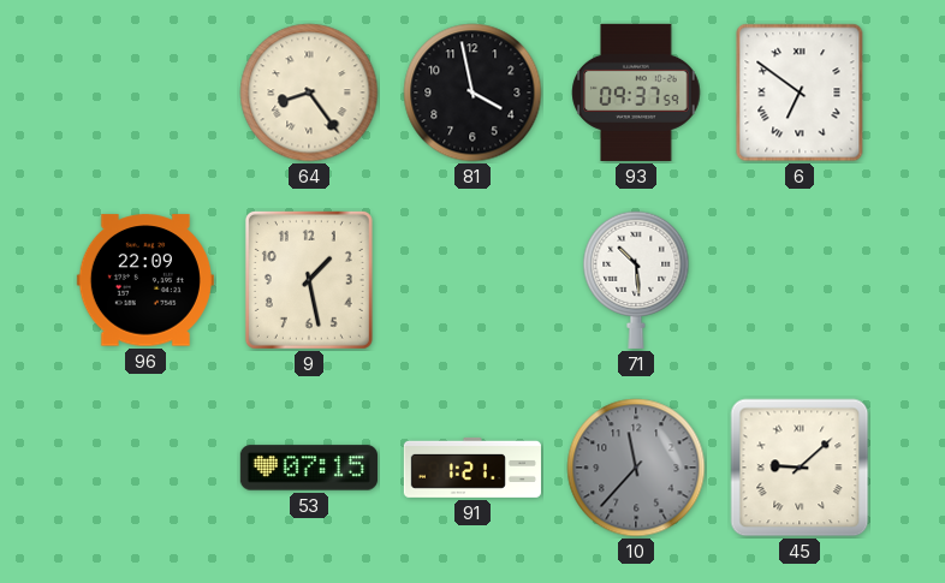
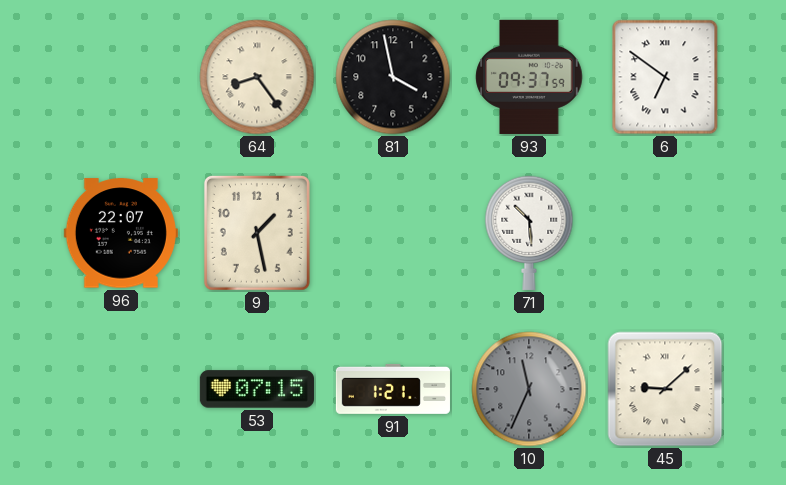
96: 22:09 -> 22:07
10: 11:37 -> 11:34
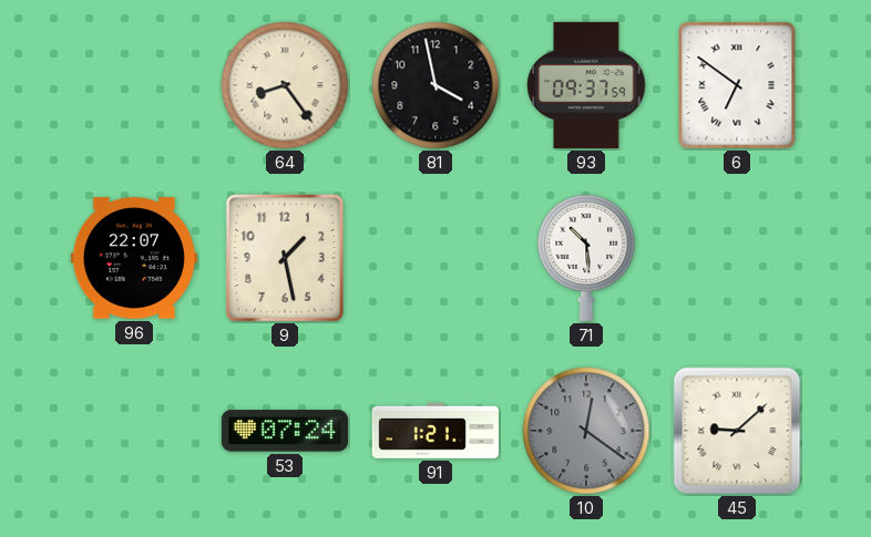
53: 07:15 -> 07:24
10: 11:34 -> 12:21
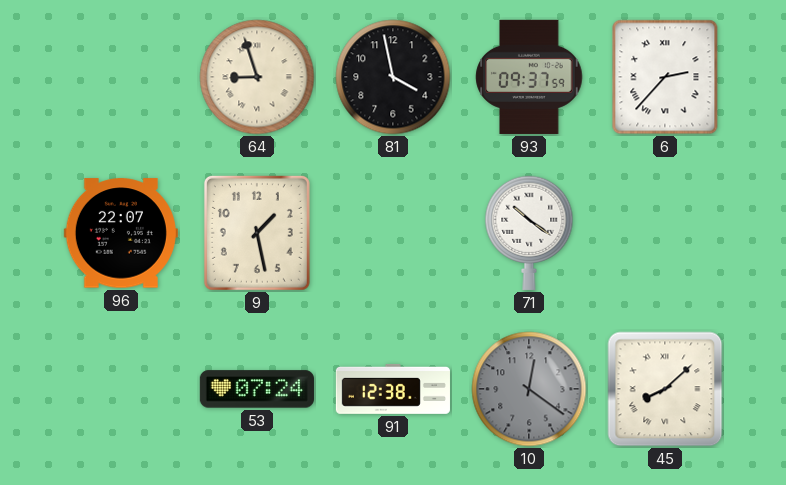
64: 8:24 -> 8:57
6: 6:51 -> 2:37
71: 10:29 -> 10:21
91: 1:21 -> 12:38
45: 9:08 -> 8:08
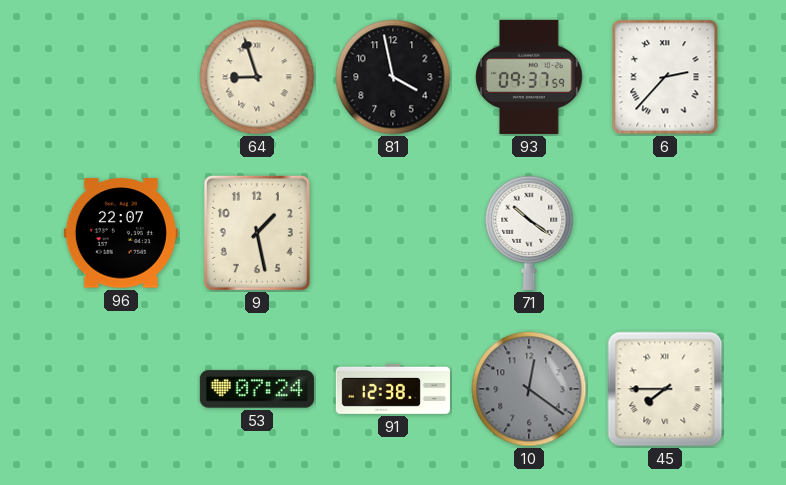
45: 8:08 -> 7:45
